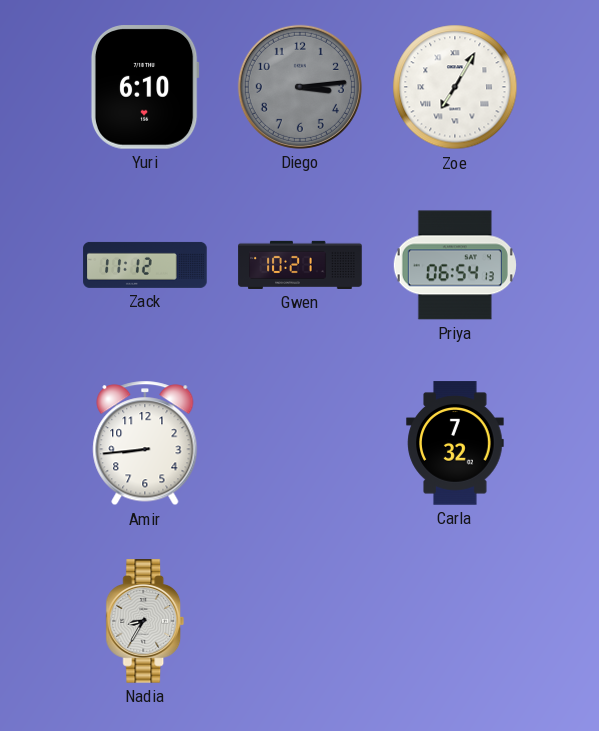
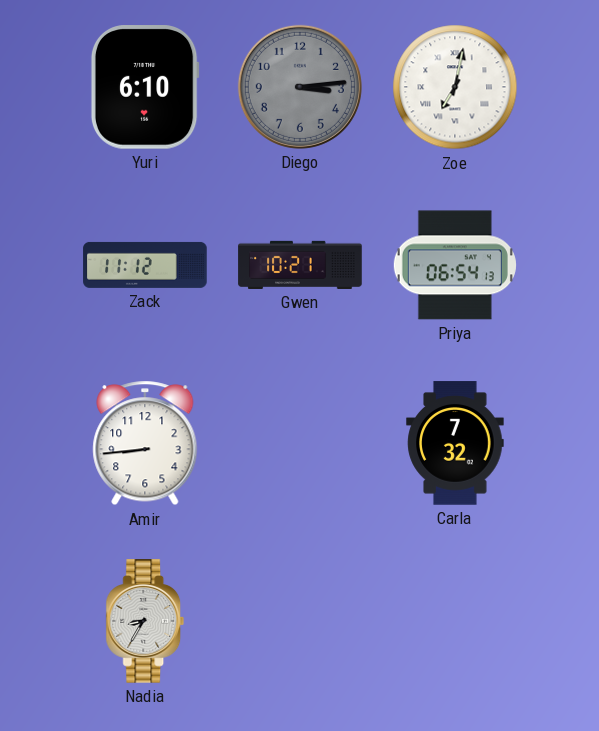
Zoe: 7:05 -> 7:02
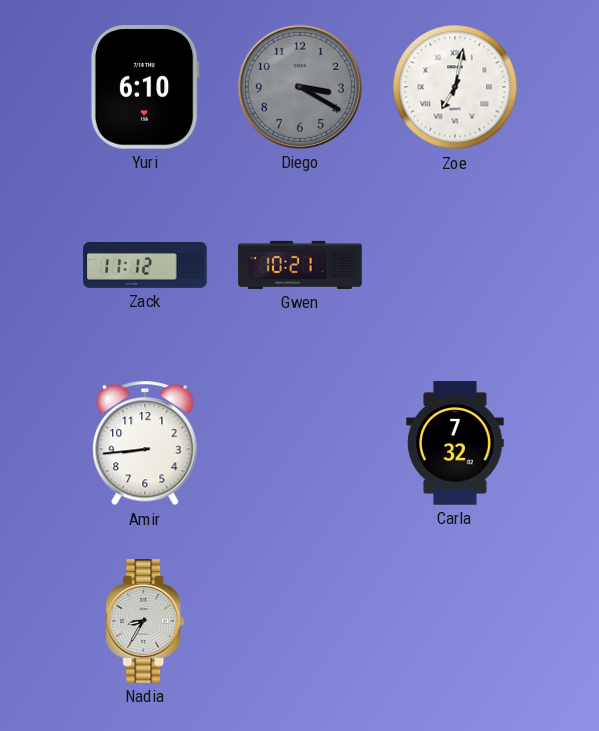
Diego: 3:14 -> 3:20
Priya: 06:54 -> none
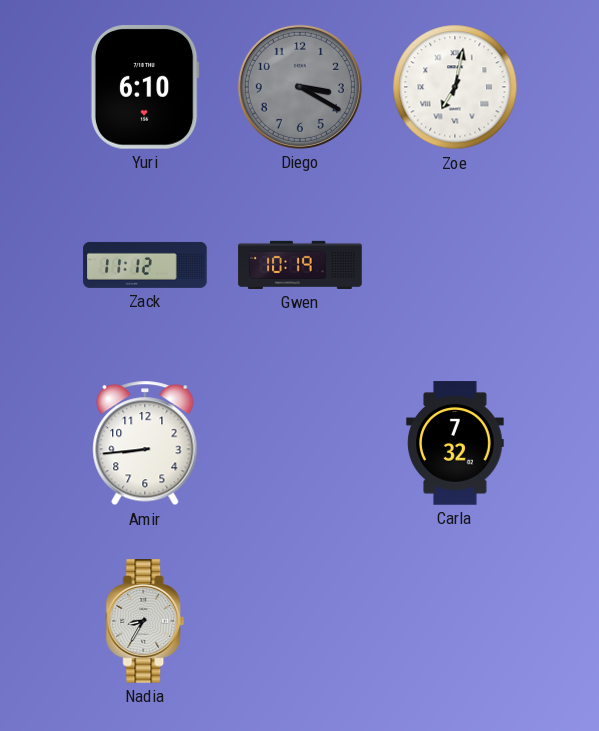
Gwen: 10:21 -> 10:19
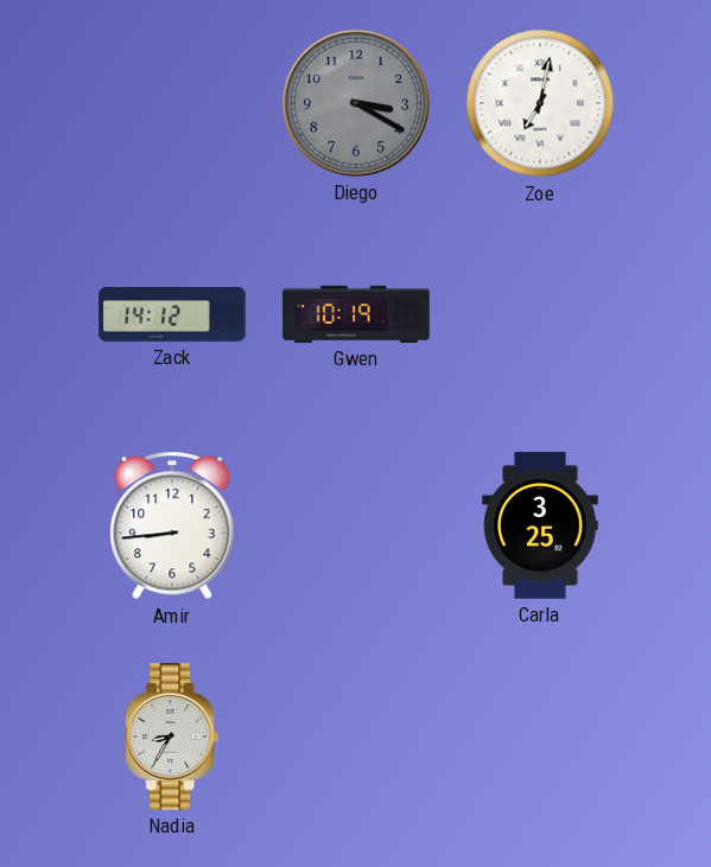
Yuri: 6:10 -> none
Zack: 11:12 -> 14:12
Carla: 7:32 -> 3:25
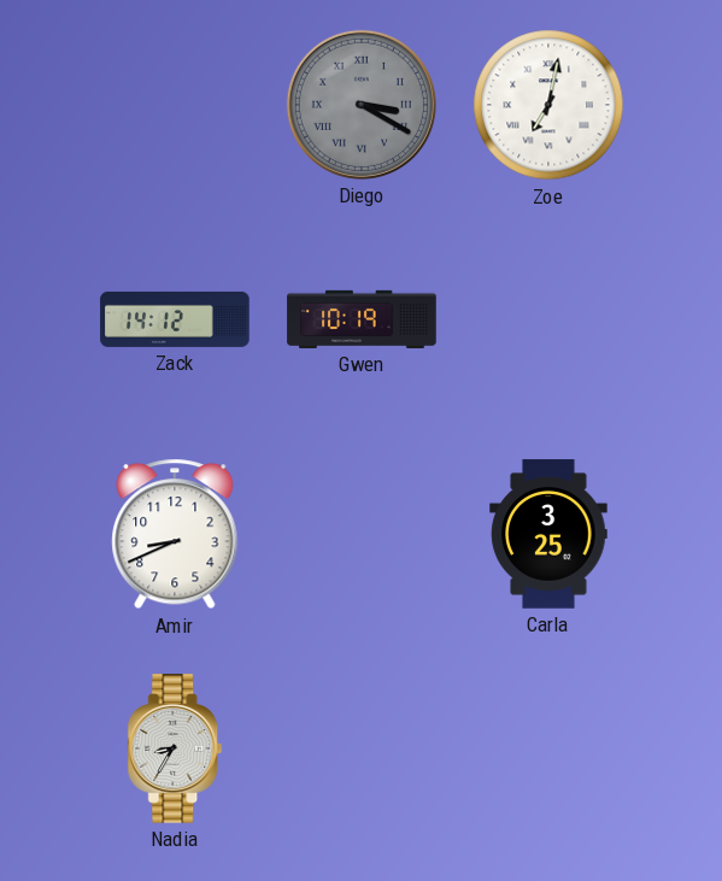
Diego numerals: Arabic -> Roman
Amir: 8:44 -> 8:41
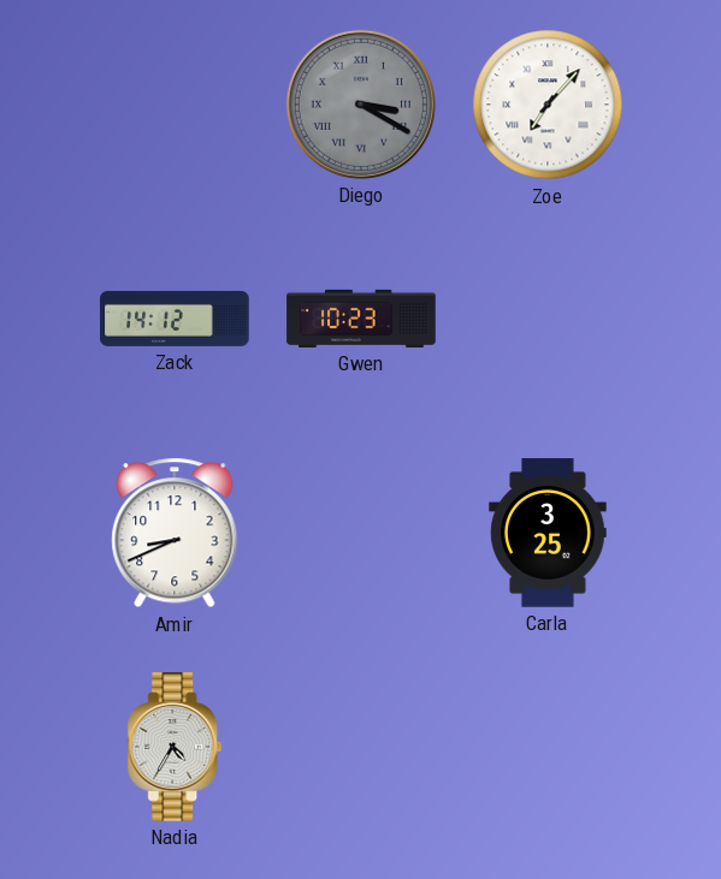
Zoe: 7:02 -> 7:07
Gwen: 10:19 -> 10:23
Nadia: 8:35 -> 4:35
